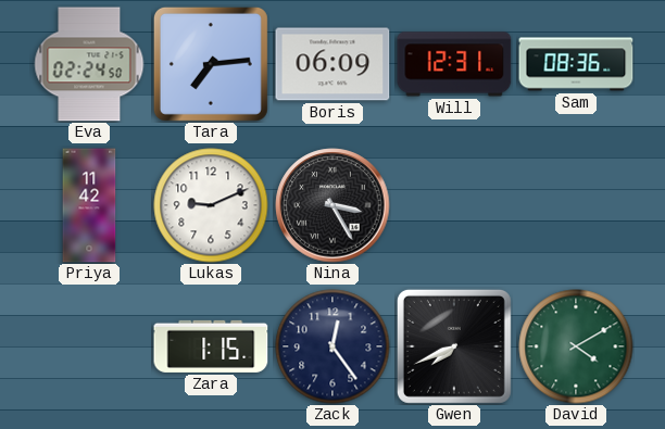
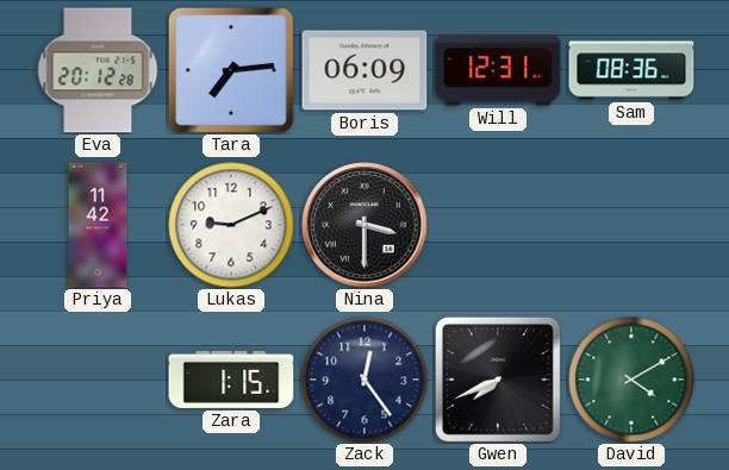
Eva: 02:24 -> 20:12
Nina: 3:25 -> 3:30
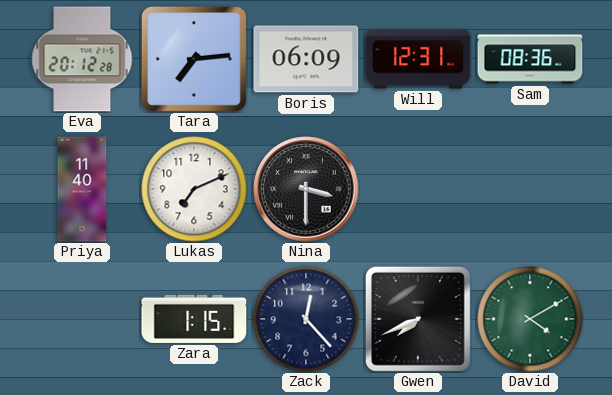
Priya: 11:42 -> 11:40
Lukas: 9:11 -> 7:11
Zack: 12:24 -> 12:23
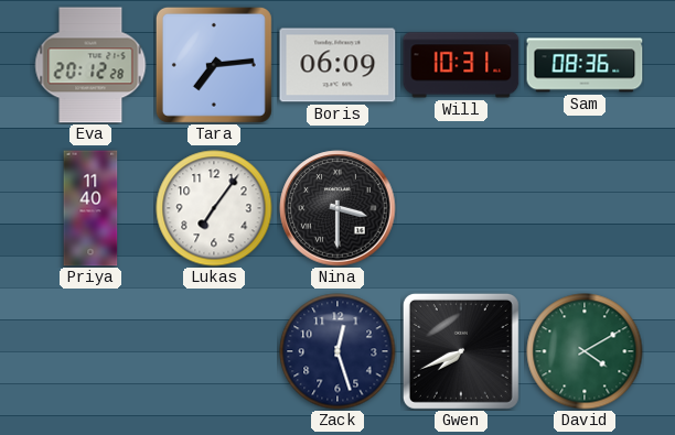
Will: 12:31 -> 10:31
Lukas: 7:11 -> 7:06
Zara: 1:15 -> none
Zack: 12:23 -> 12:27
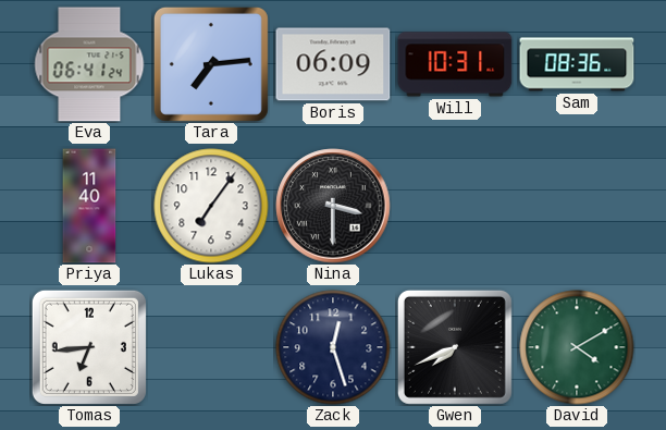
Eva: 20:12 -> 06:41
Tomas: none -> 6:44
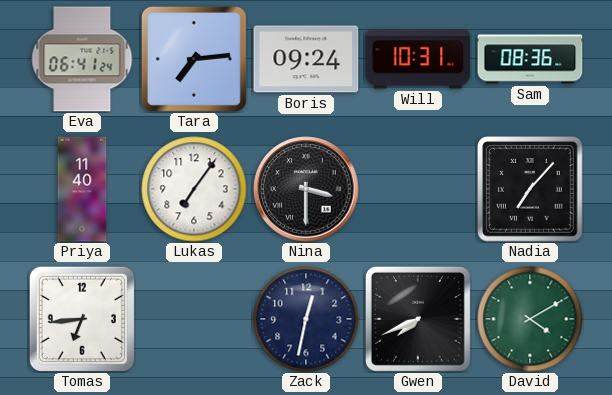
Boris: 06:09 -> 09:24
Nadia: none -> 7:07
Zack: 12:27 -> 12:32
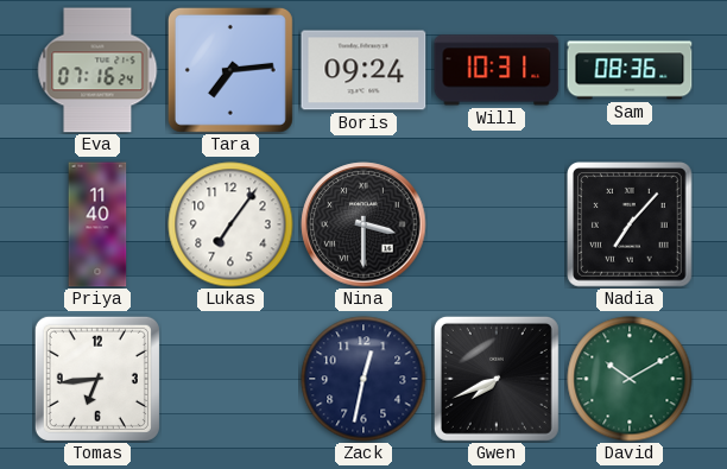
Eva: 06:41 -> 07:16
David: 4:10 -> 10:10
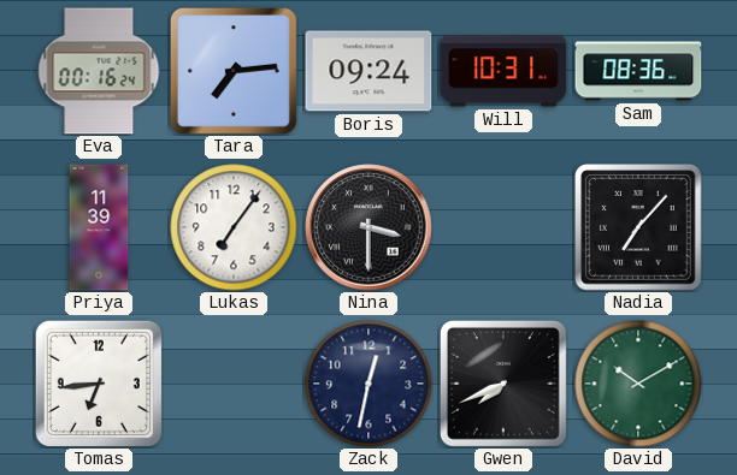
Eva: 07:16 -> 00:16
Priya: 11:40 -> 11:39
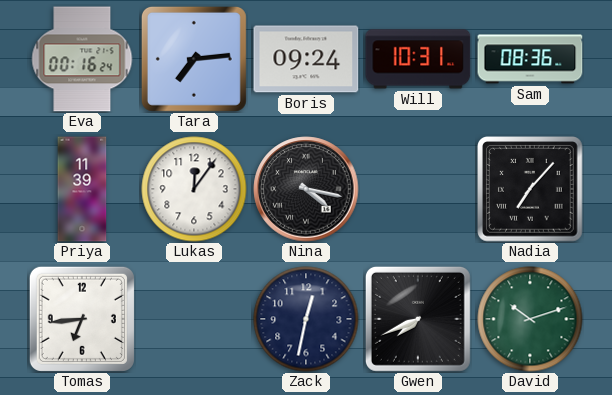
Lukas: 7:06 -> 12:06
Nina: 3:30 -> 4:17
David: 10:10 -> 10:12
